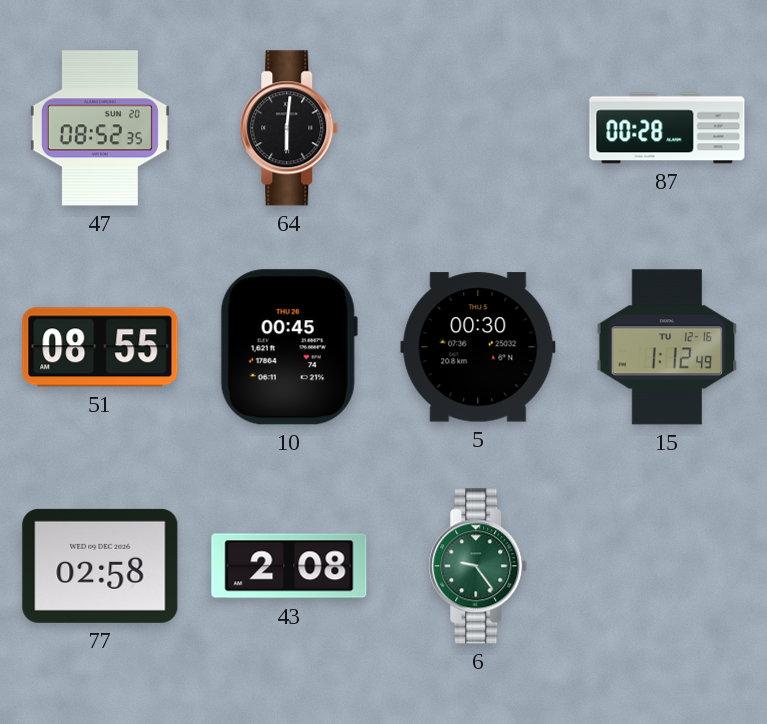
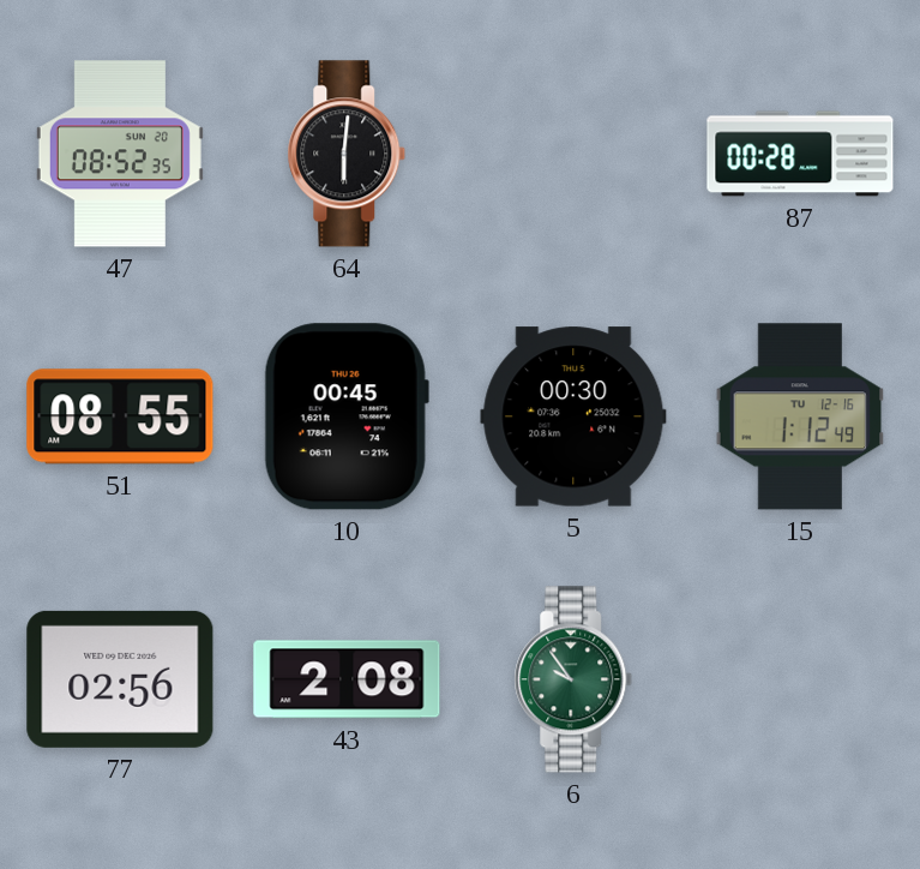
77: 02:58 -> 02:56
6: 9:24 -> 9:54
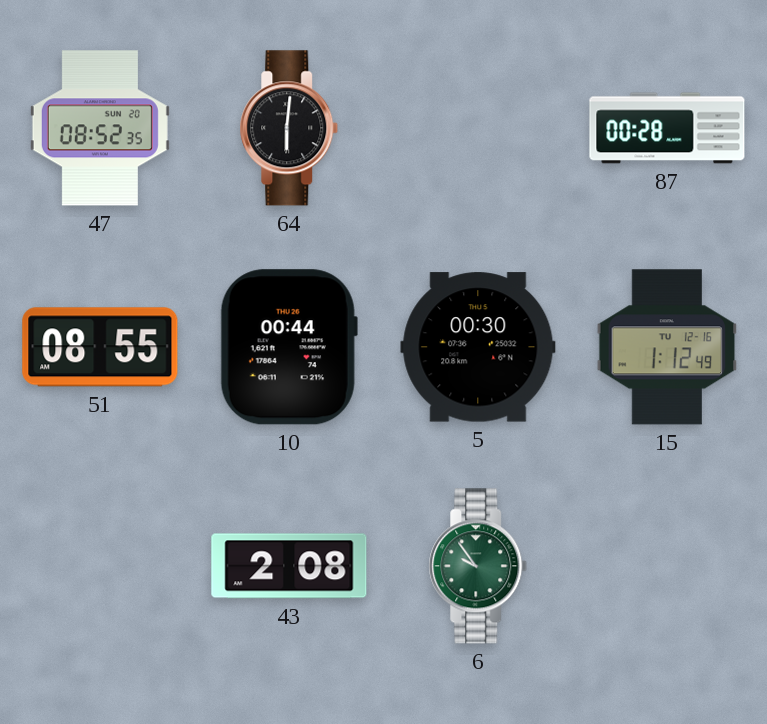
10: 00:45 -> 00:44
77: 02:56 -> none
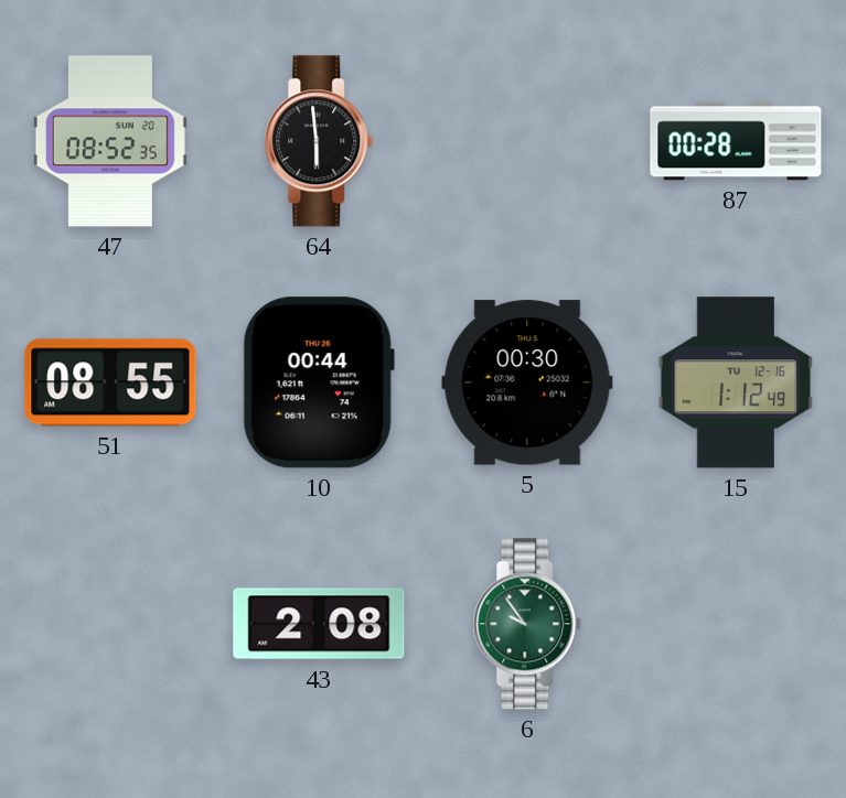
64: 6:01 -> 5:59
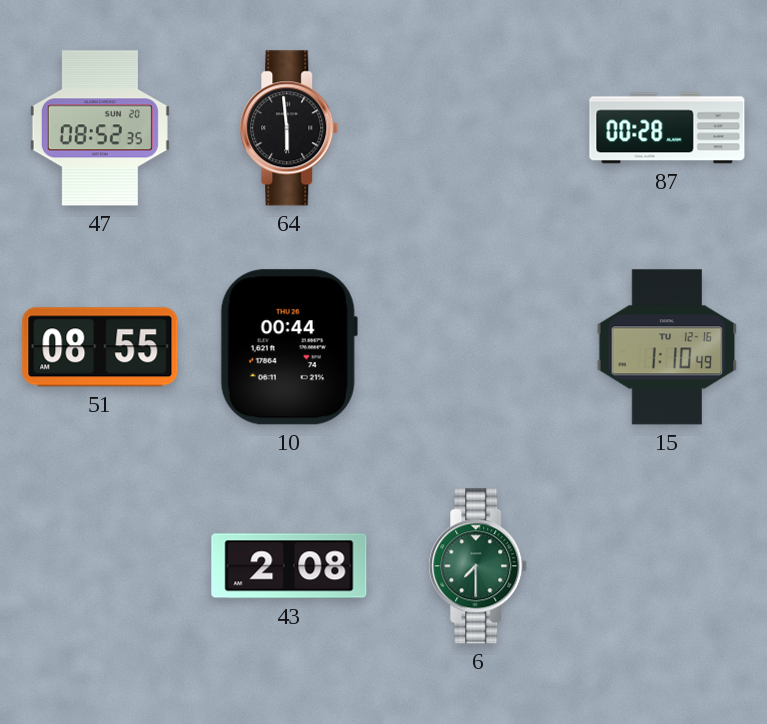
5: 00:30 -> none
15: 1:12 -> 1:10
6: 9:54 -> 7:30
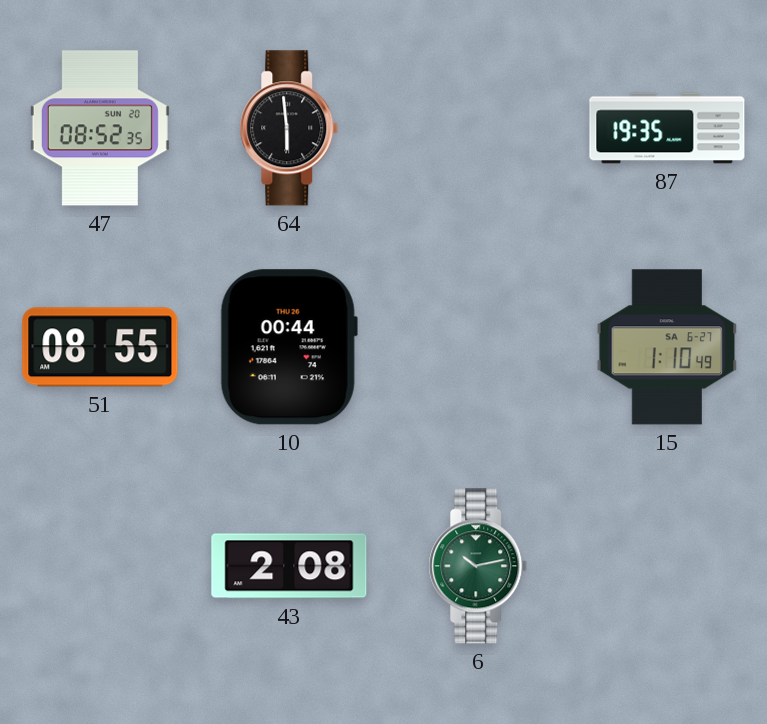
87: 00:28 -> 19:35
15 date: TU 12-16 -> SA 6-27
6: 7:30 -> 10:13
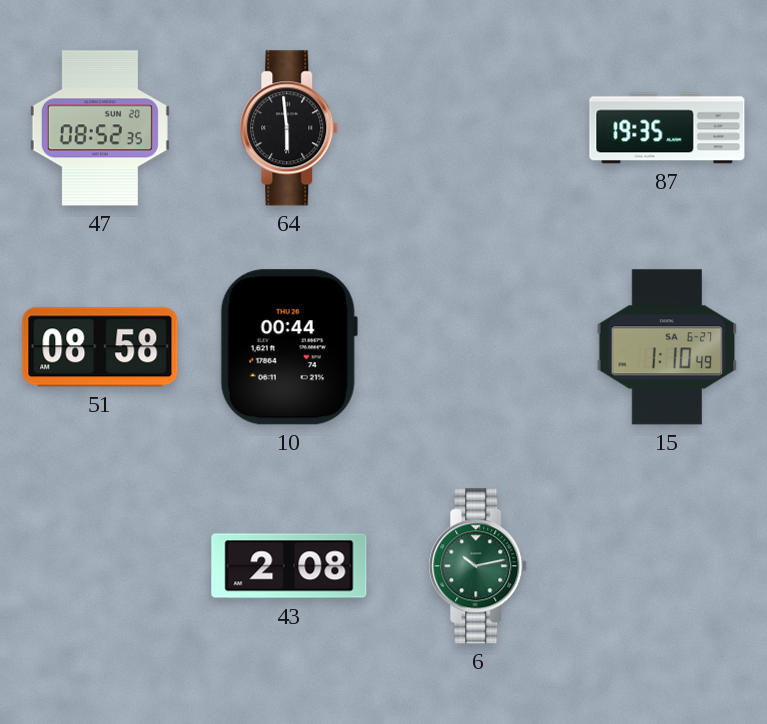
51: 08:55 -> 08:58
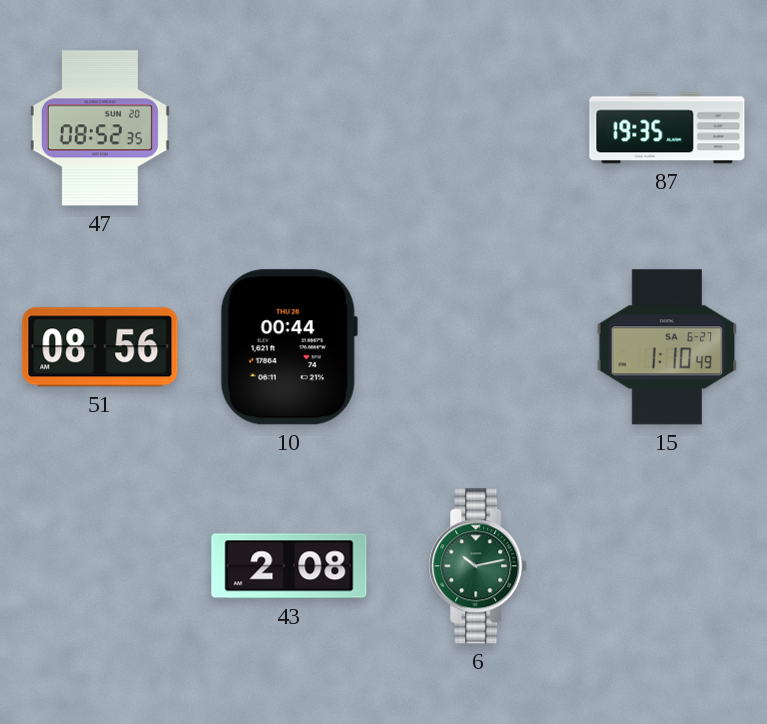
64: 5:59 -> none
51: 08:58 -> 08:56
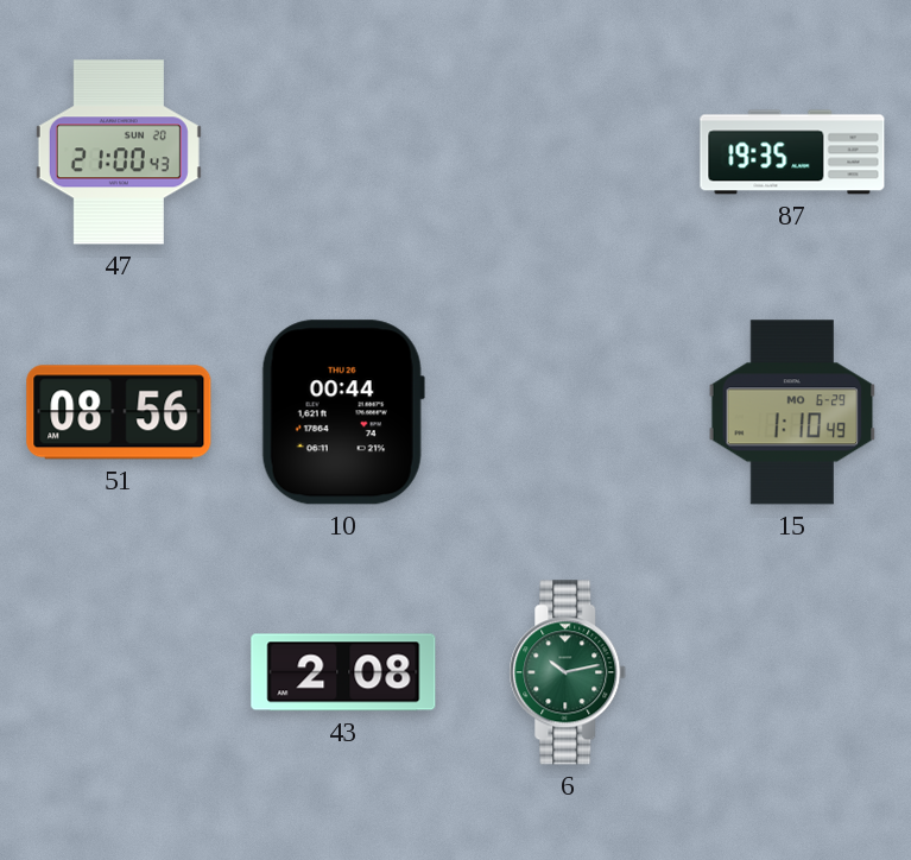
47: 08:52 -> 21:00
15 date: SA 6-27 -> MO 6-29
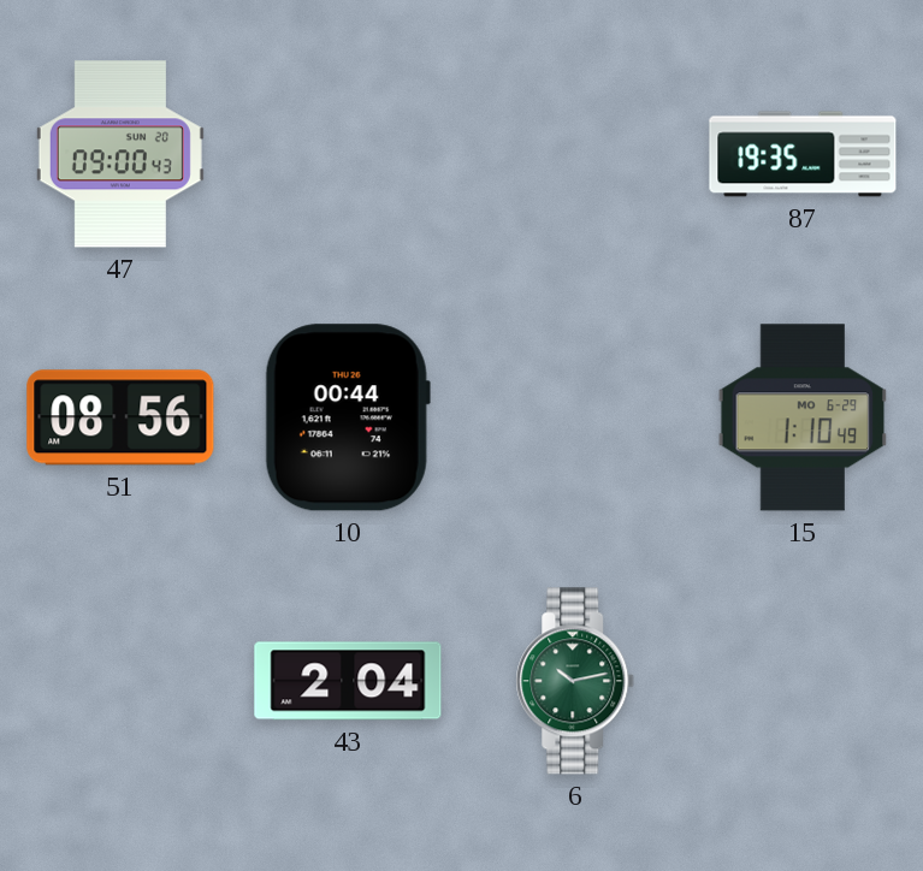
47: 21:00 -> 09:00
43: 2:08 -> 2:04
